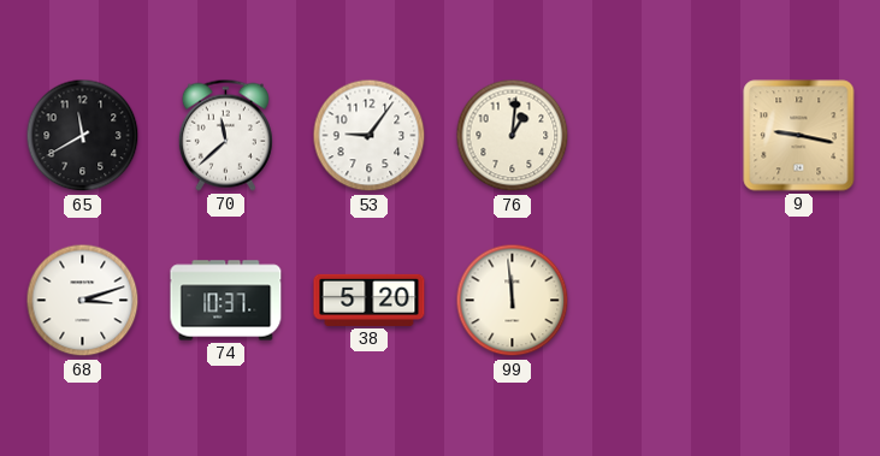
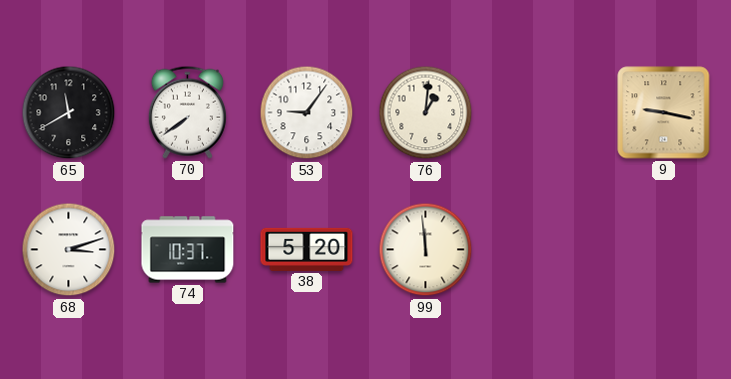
70: 11:38 -> 7:39
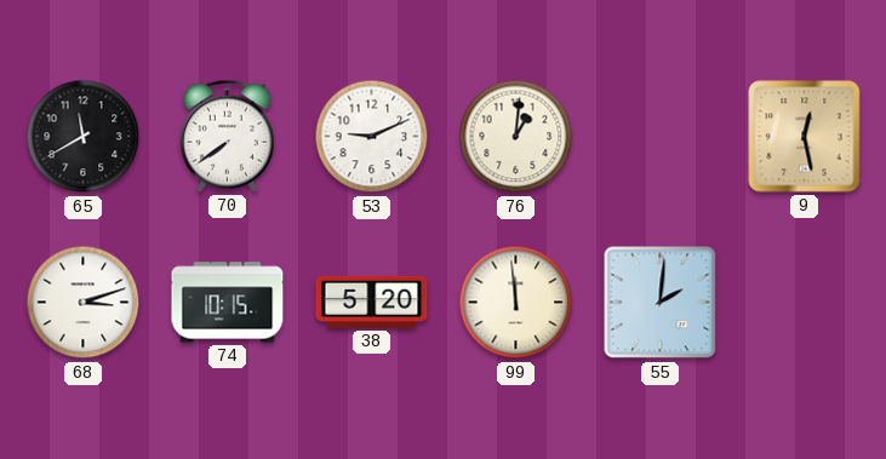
53: 9:06 -> 9:11
9: 9:17 -> 12:28
74: 10:37 -> 10:15
55: none -> 2:01
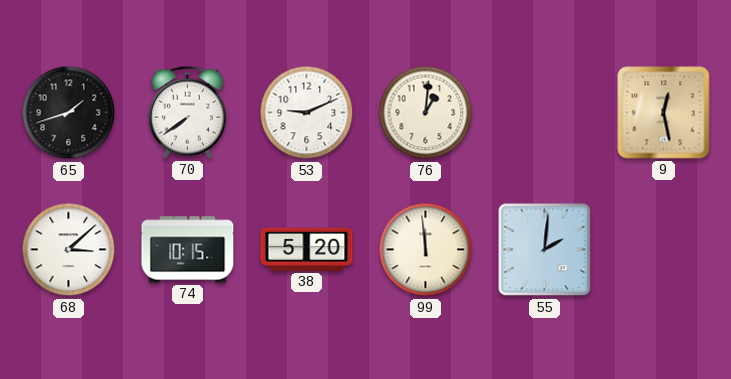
65: 11:40 -> 1:42
68: 3:12 -> 3:08
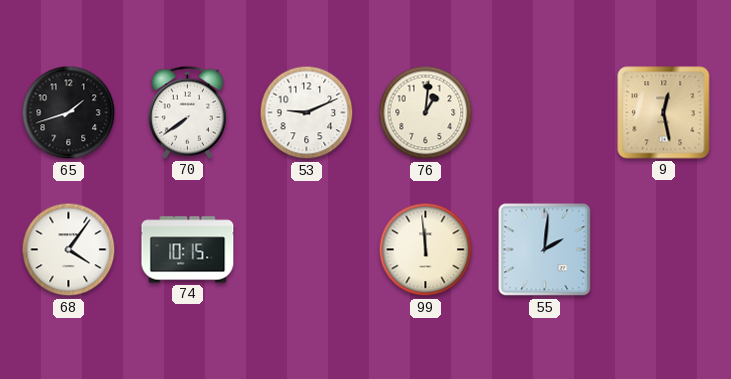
68: 3:08 -> 4:06
38: 5:20 -> none
